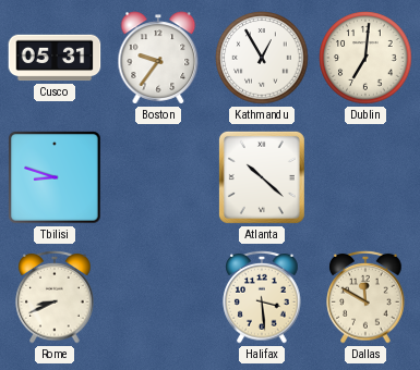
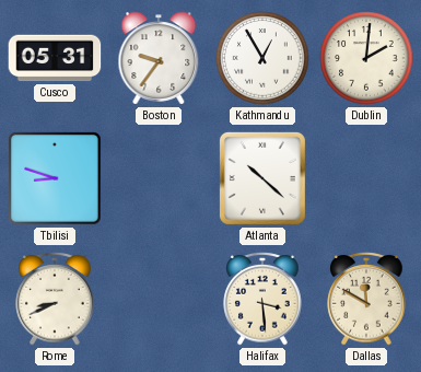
Dublin: 7:01 -> 2:01
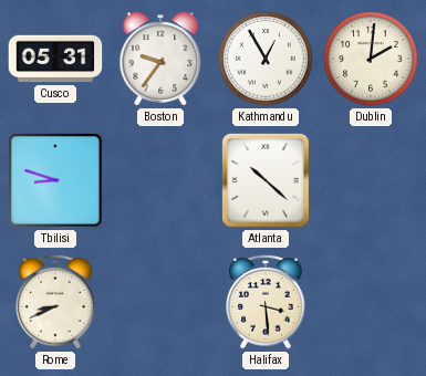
Dallas: 11:50 -> none
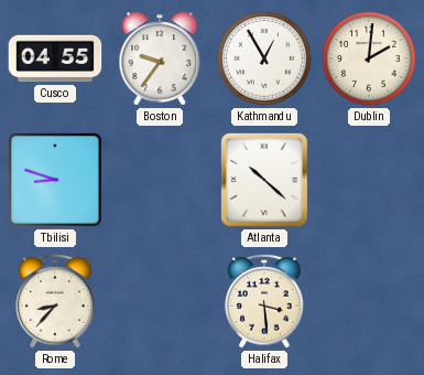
Cusco: 05:31 -> 04:55
Rome: 8:41 -> 8:37
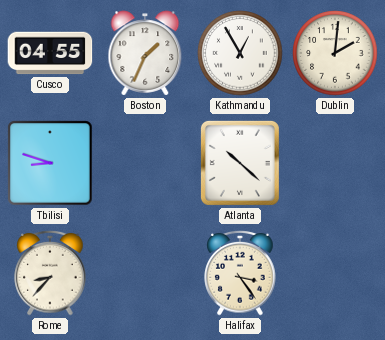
Boston: 9:36 -> 1:34
Halifax: 3:29 -> 3:24
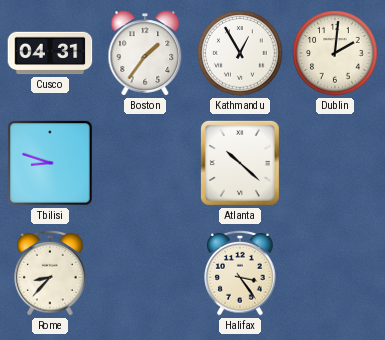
Cusco: 04:55 -> 04:31
Boston: 1:34 -> 1:36
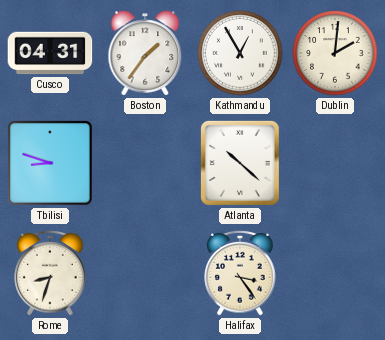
Rome: 8:37 -> 8:33
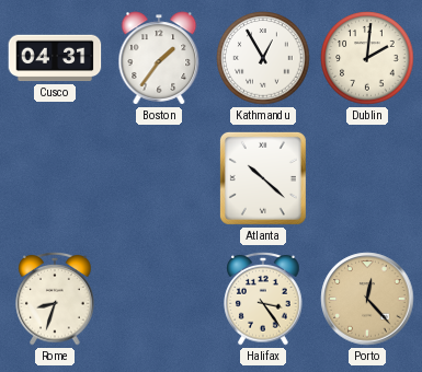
Tbilisi: 8:48 -> none
Porto: none -> 12:23
